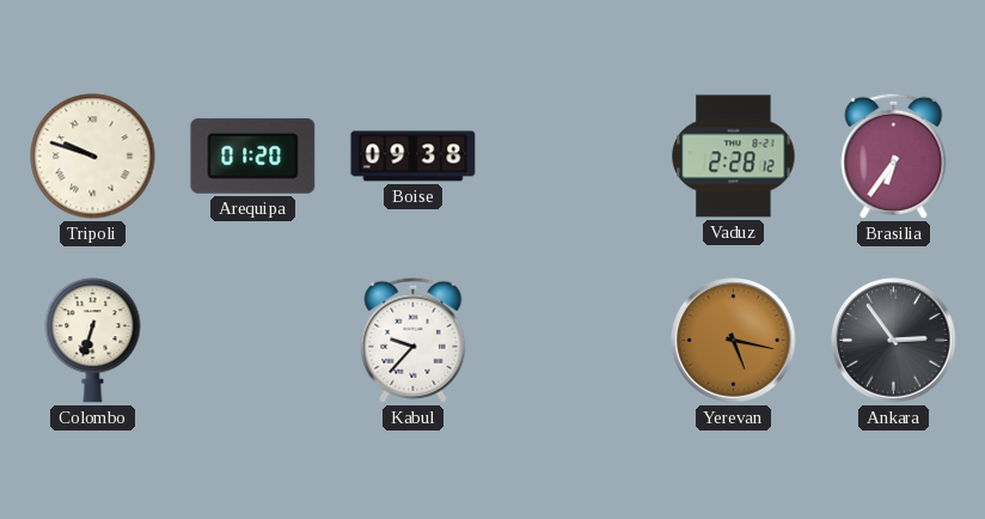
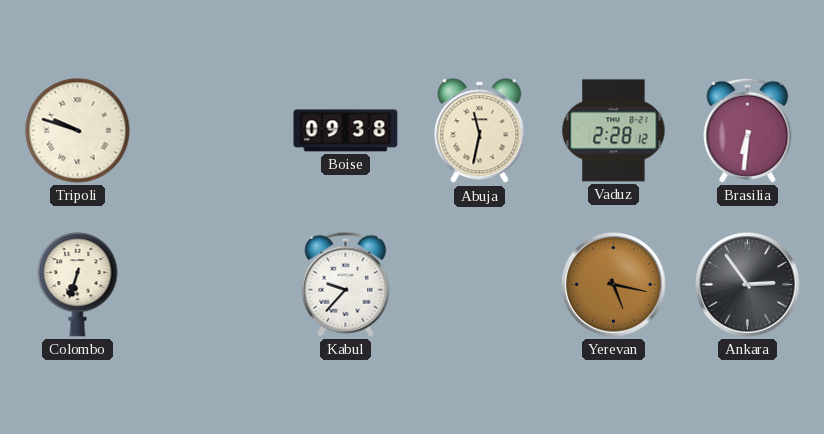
Arequipa: 01:20 -> none
Abuja: none -> 11:32
Brasilia: 6:36 -> 6:31
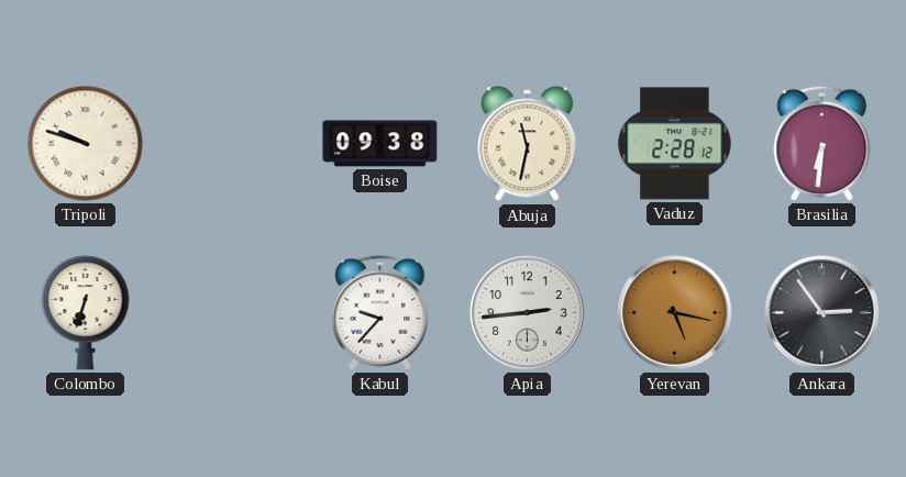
Apia: none -> 2:44
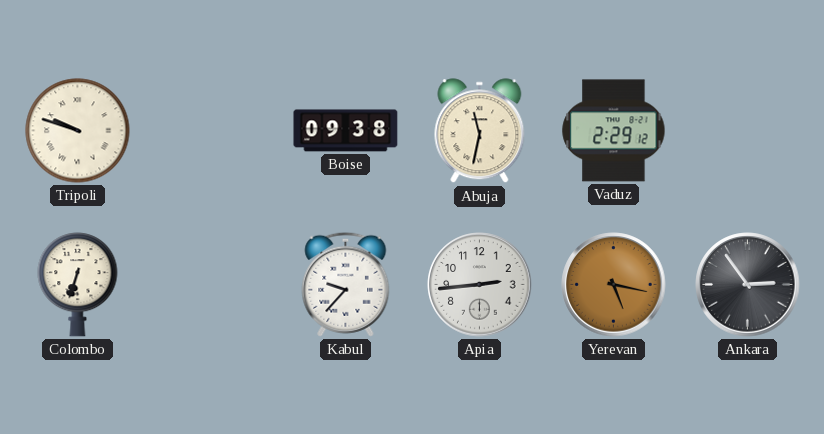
Vaduz: 2:28 -> 2:29
Brasilia: 6:31 -> none
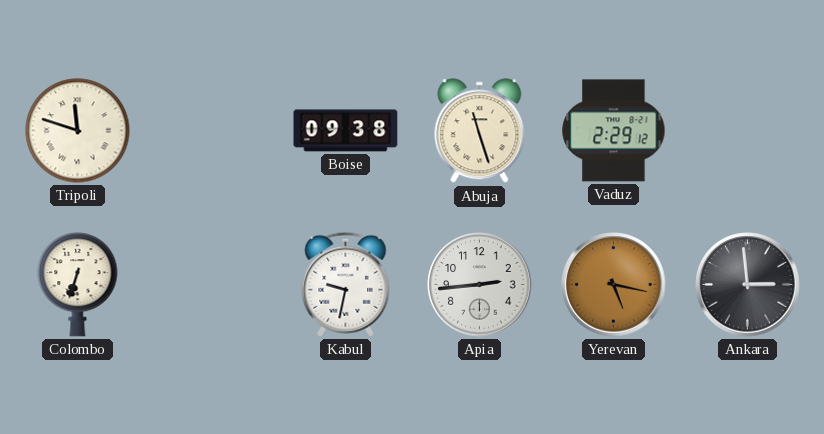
Tripoli: 9:48 -> 11:48
Abuja: 11:32 -> 11:27
Kabul: 9:37 -> 9:32
Ankara: 2:54 -> 2:59
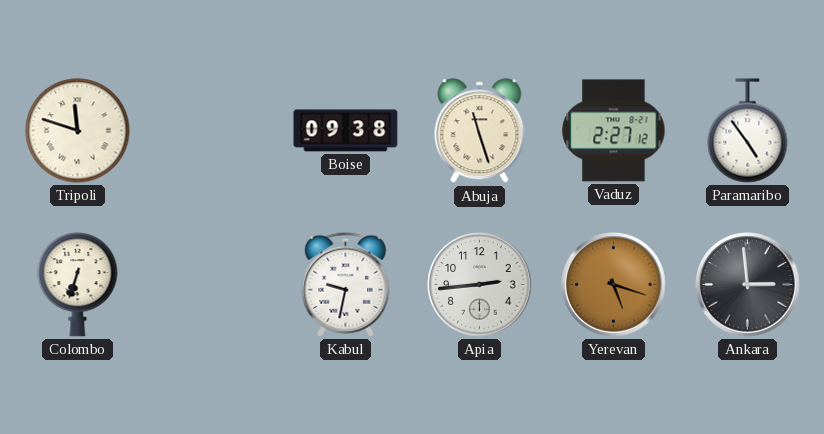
Vaduz: 2:29 -> 2:27
Paramaribo: none -> 4:54
Yerevan: 5:17 -> 5:18
